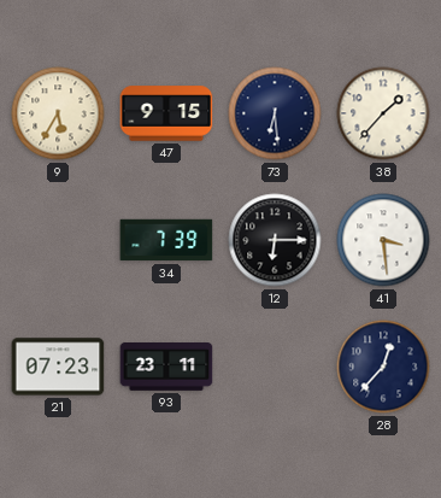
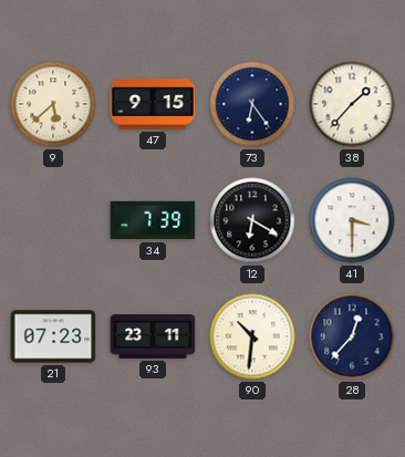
9: 5:35 -> 5:38
73: 6:29 -> 6:24
12: 6:15 -> 6:20
41: 3:29 -> 3:30
90: none -> 10:31
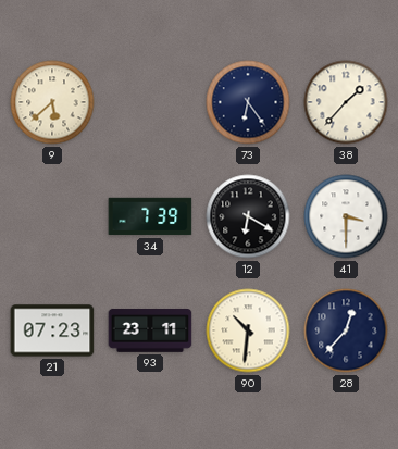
47: 9:15 -> none
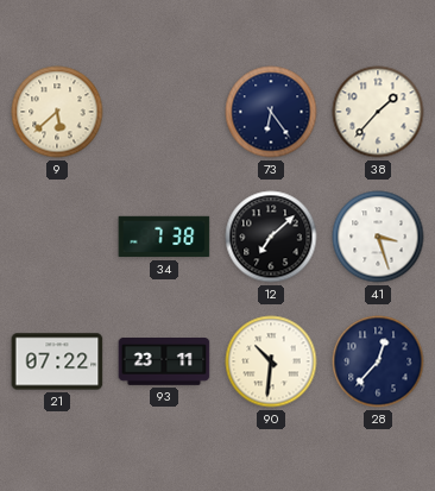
34: 7:39 -> 7:38
12: 6:20 -> 7:08
41: 3:30 -> 3:27
21: 07:23 -> 07:22
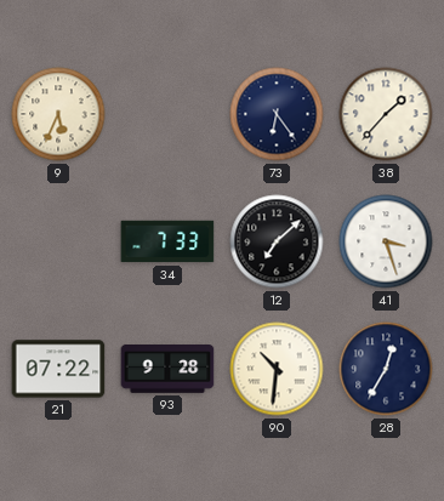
9: 5:38 -> 5:34
34: 7:38 -> 7:33
93: 23:11 -> 9:28
28: 12:37 -> 12:35
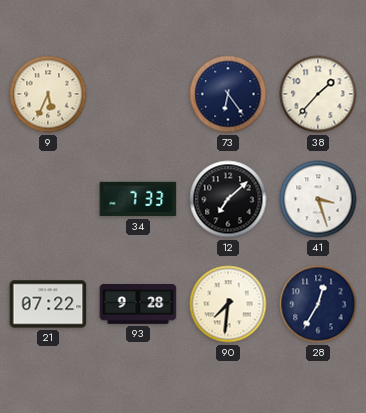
90: 10:31 -> 7:31
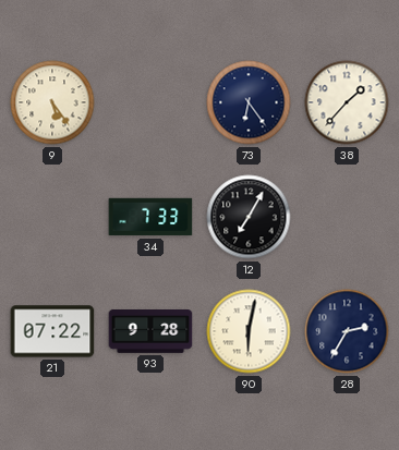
9: 5:34 -> 5:24
12: 7:08 -> 7:05
41: 3:27 -> none
90: 7:31 -> 6:02
28: 12:35 -> 2:35
